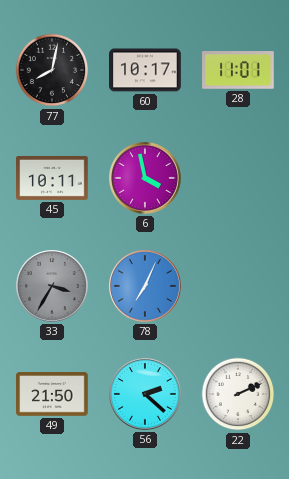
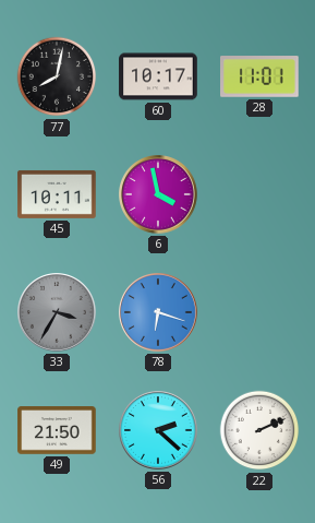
78: 7:04 -> 6:18
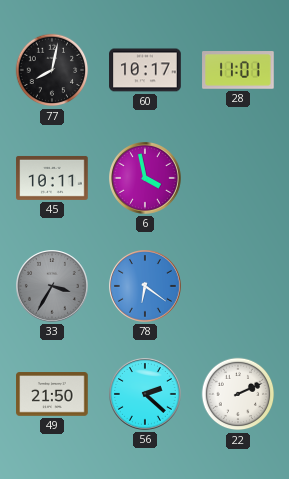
78: 6:18 -> 6:21
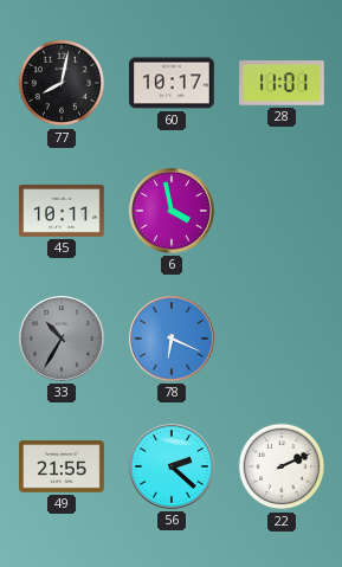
33: 3:35 -> 10:35
78: 6:21 -> 6:19
49: 21:50 -> 21:55
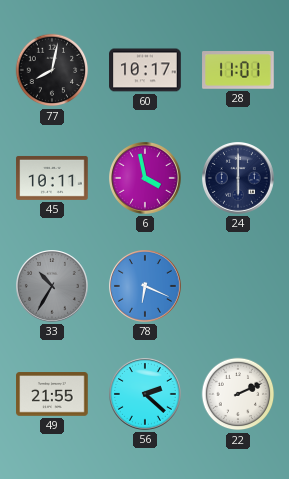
24: none -> 6:00
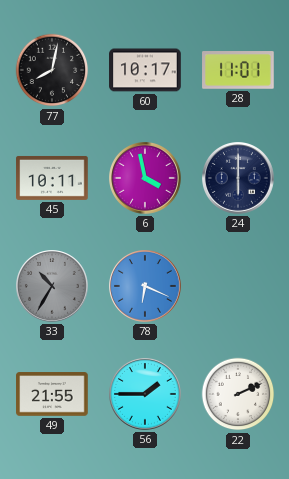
56: 2:22 -> 1:45
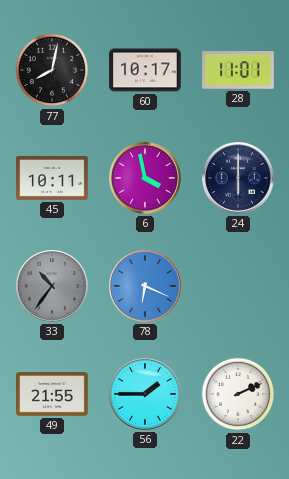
33: 10:35 -> 10:36
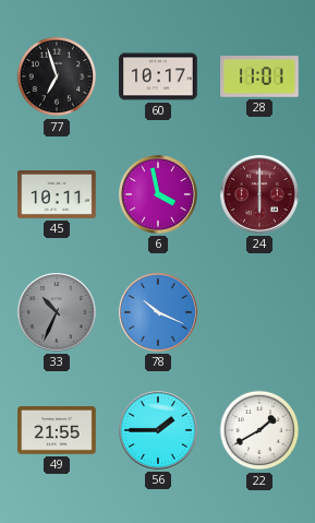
77: 8:02 -> 6:57
24 dial: navy -> burgundy
33: 10:36 -> 10:34
78: 6:19 -> 10:19
22: 2:11 -> 1:40
